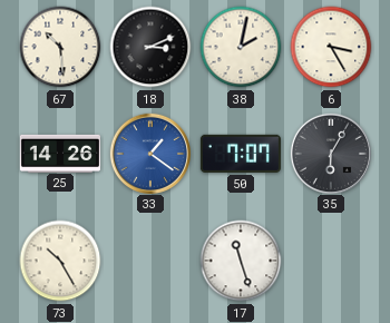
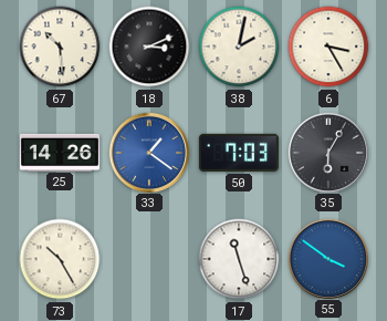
50: 7:07 -> 7:03
55: none -> 3:51
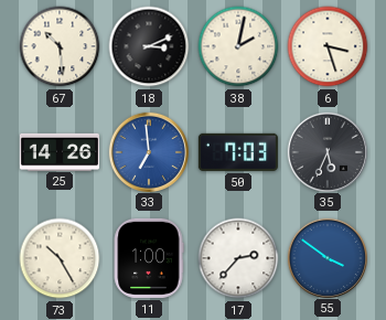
6: 3:25 -> 3:27
33: 1:21 -> 6:59
35: 6:05 -> 5:34
11: none -> 1:00
17: 11:27 -> 2:37
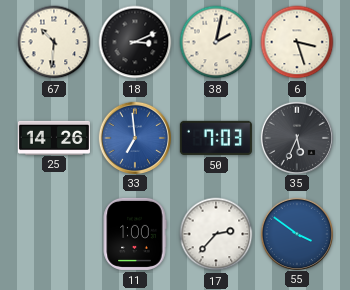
67: 10:29 -> 10:31
73: 10:25 -> none
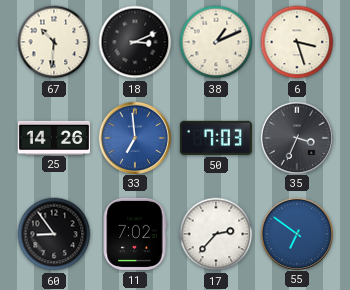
38: 2:02 -> 1:11
35: 5:34 -> 3:34
60: none -> 8:54
11: 1:00 -> 7:02
55: 3:51 -> 6:51
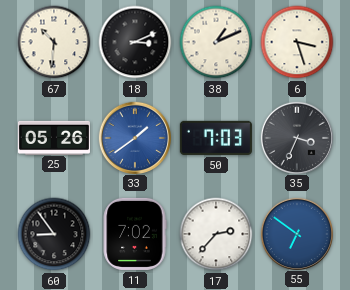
25: 14:26 -> 05:26
33: 6:59 -> 1:39
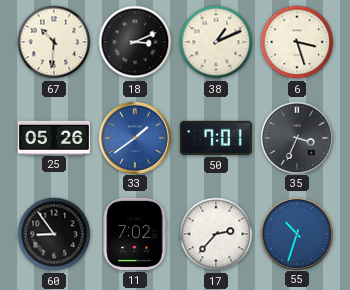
50: 7:03 -> 7:01
55: 6:51 -> 10:33
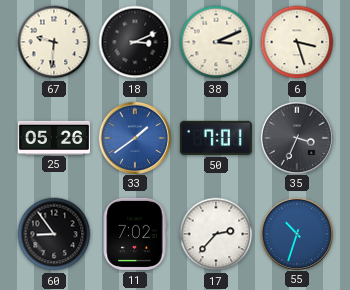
67: 10:31 -> 9:31
38: 1:11 -> 3:11
